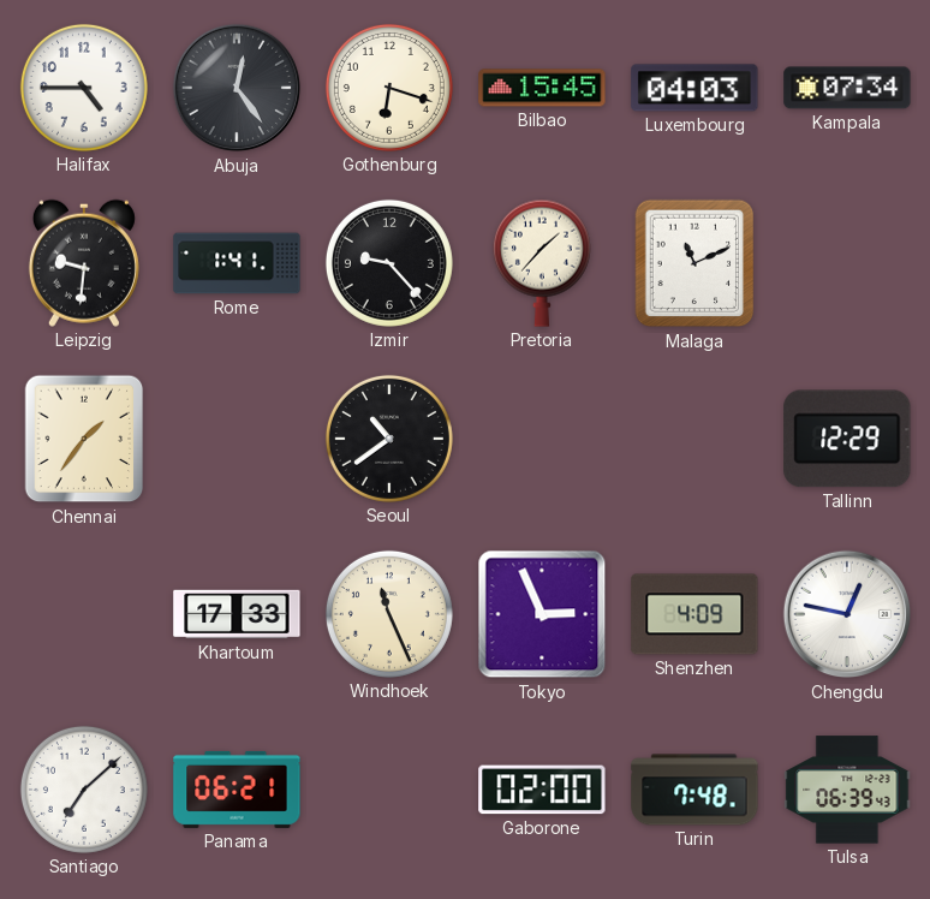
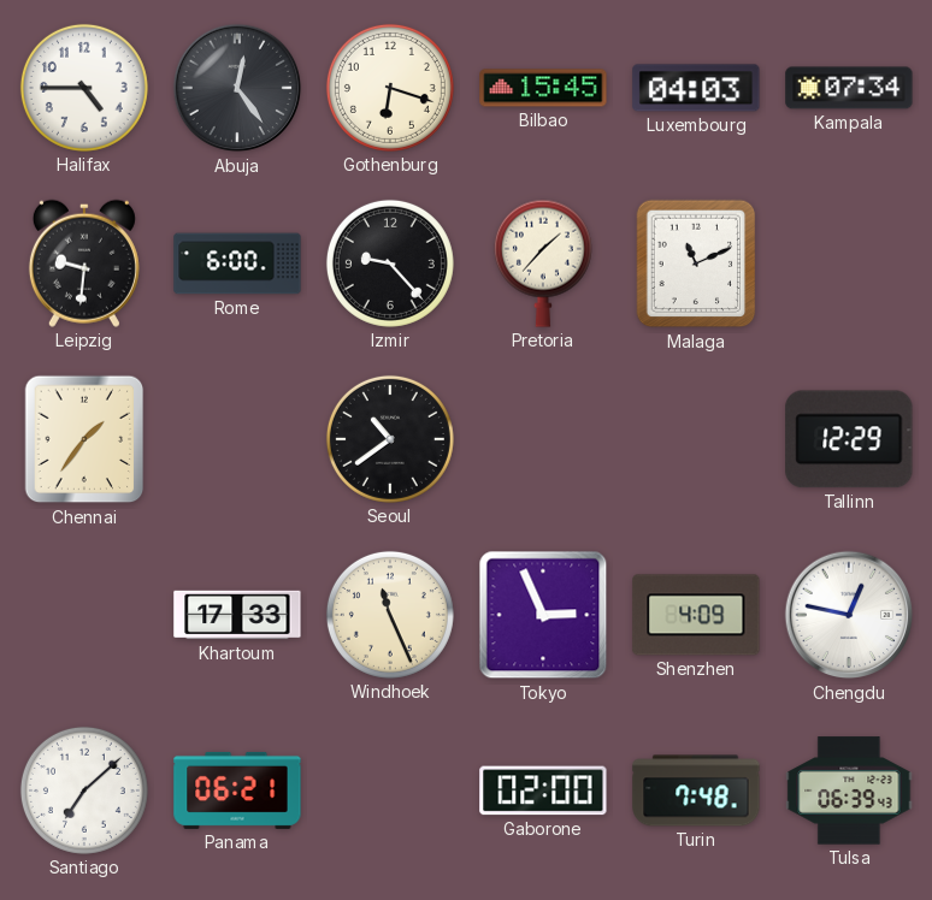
Rome: 1:41 -> 6:00
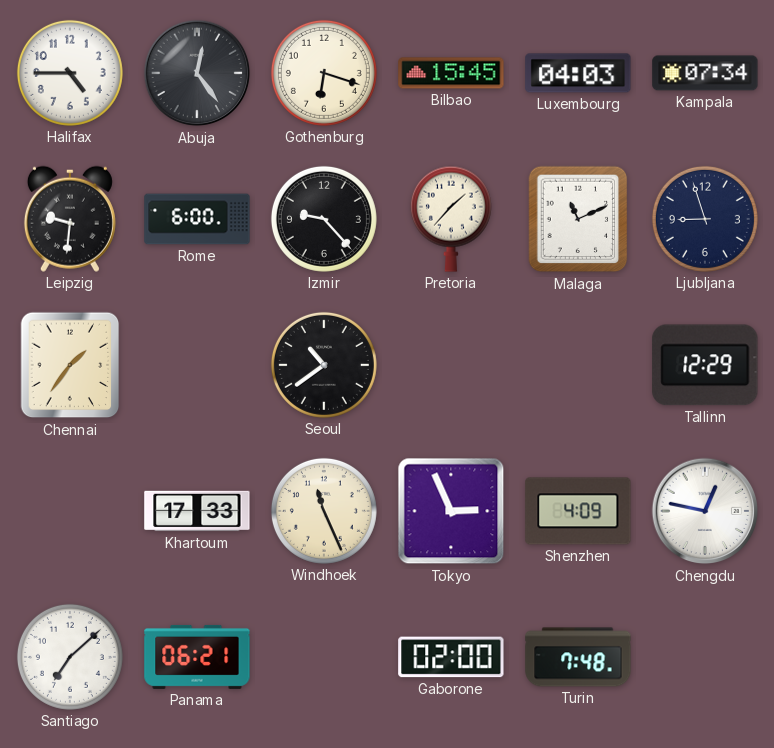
Ljubljana: none -> 8:57
Tulsa: 06:39 -> none
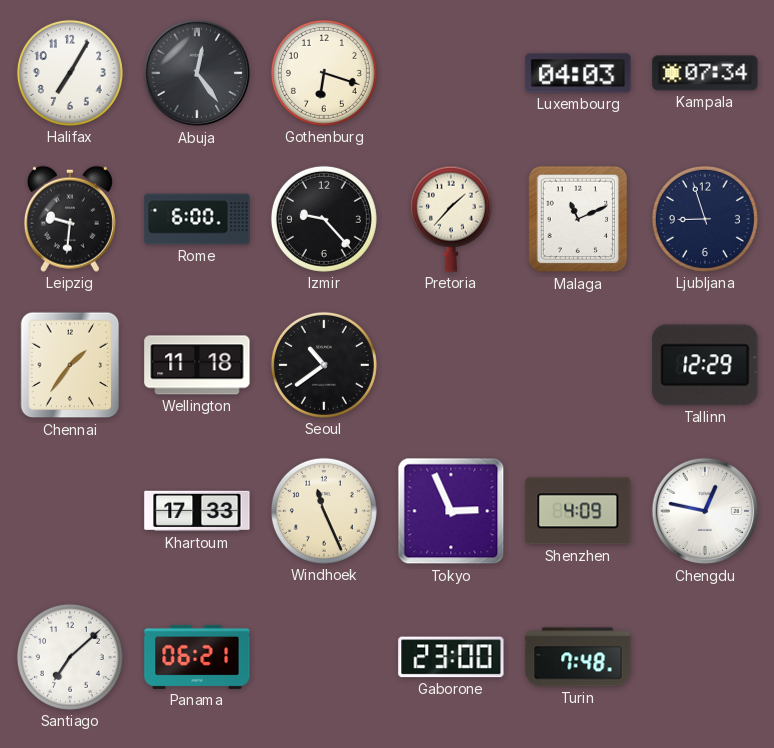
Halifax: 4:45 -> 7:05
Bilbao: 15:45 -> none
Wellington: none -> 11:18
Gaborone: 02:00 -> 23:00
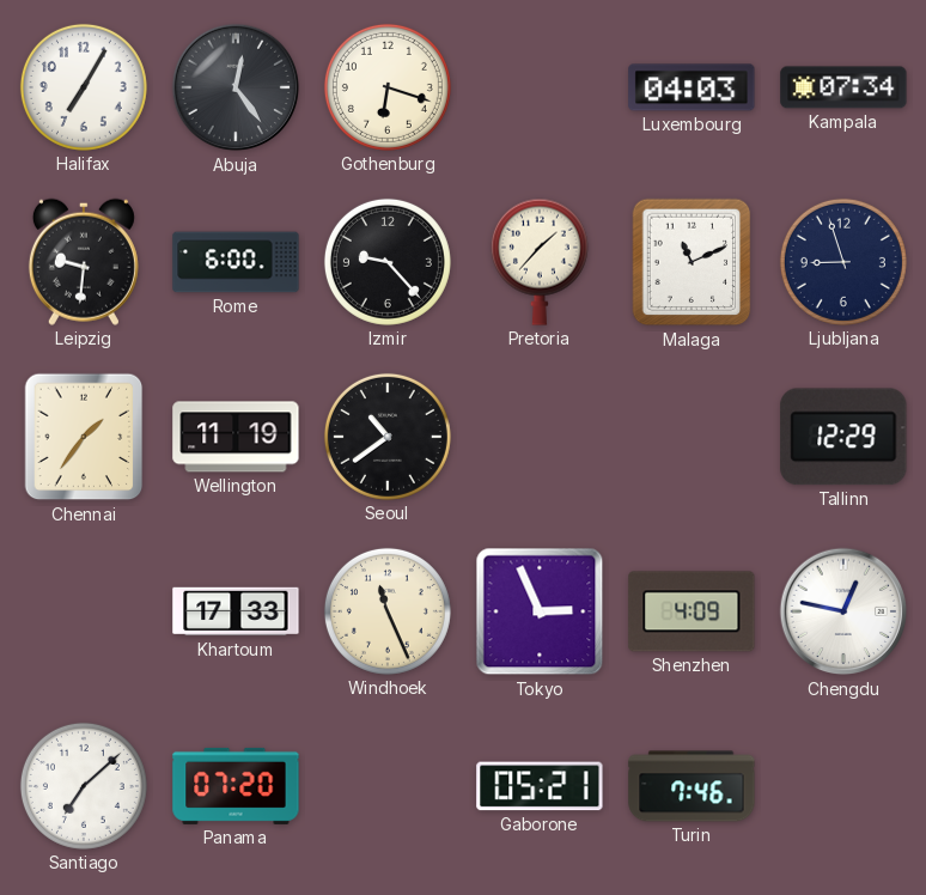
Wellington: 11:18 -> 11:19
Panama: 06:21 -> 07:20
Gaborone: 23:00 -> 05:21
Turin: 7:48 -> 7:46
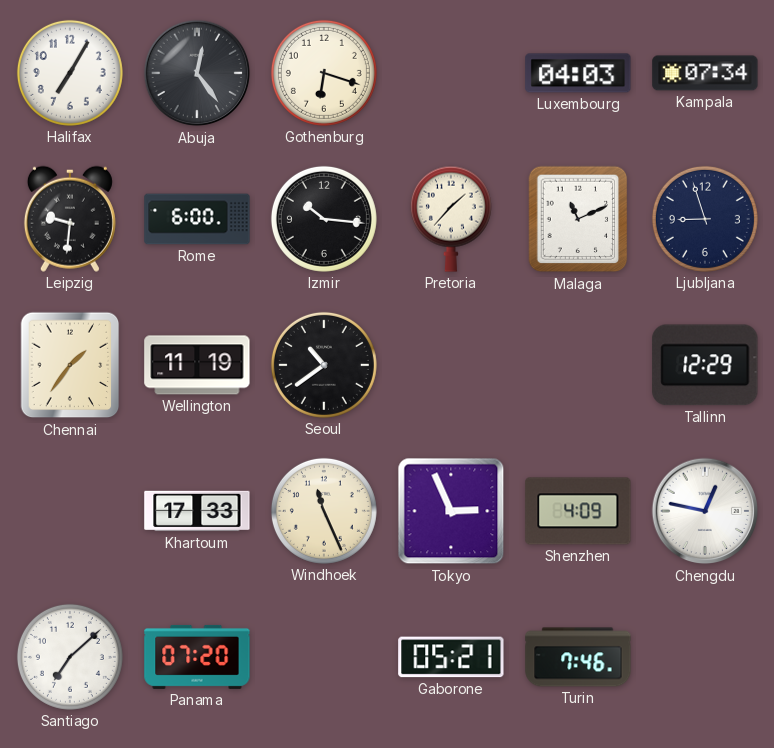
Izmir: 9:23 -> 10:16
